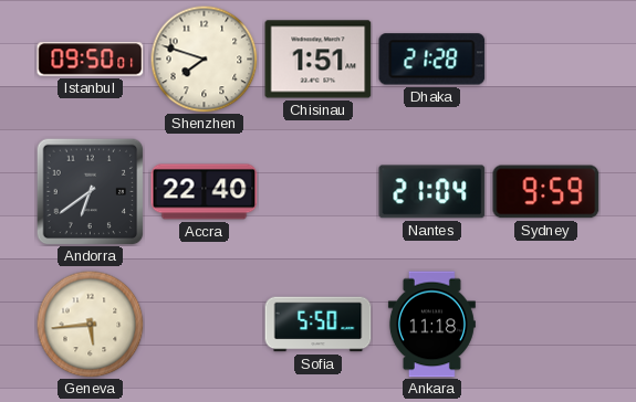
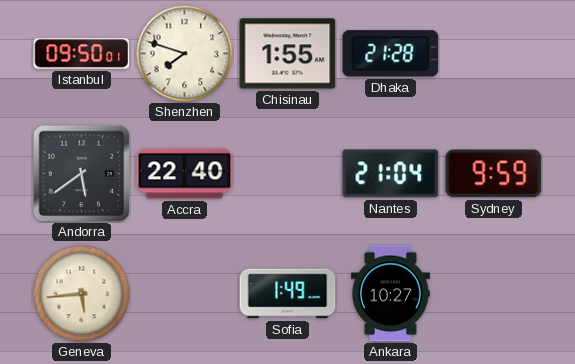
Chisinau: 1:51 -> 1:55
Andorra: 6:39 -> 5:39
Sofia: 5:50 -> 1:49
Ankara: 11:18 -> 10:27
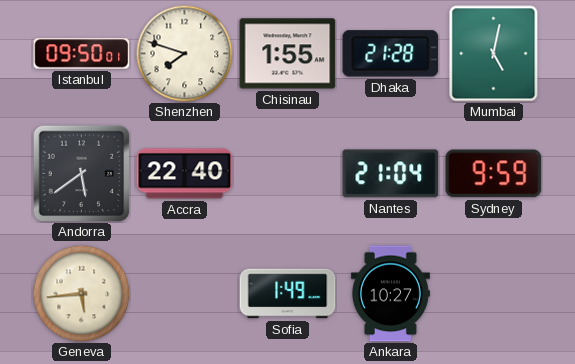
Mumbai: none -> 5:02
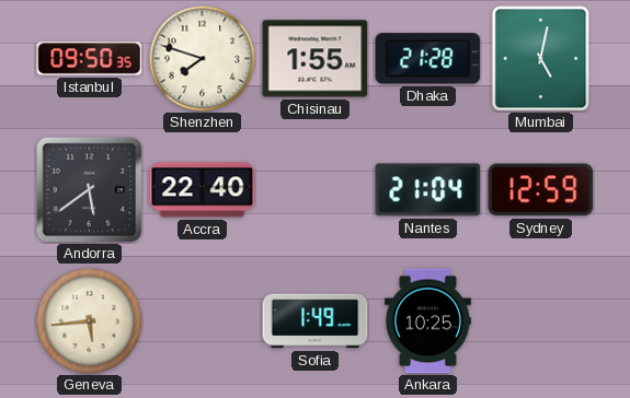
Istanbul: 09:50:01 -> 09:50:35
Sydney: 9:59 -> 12:59
Ankara: 10:27 -> 10:25
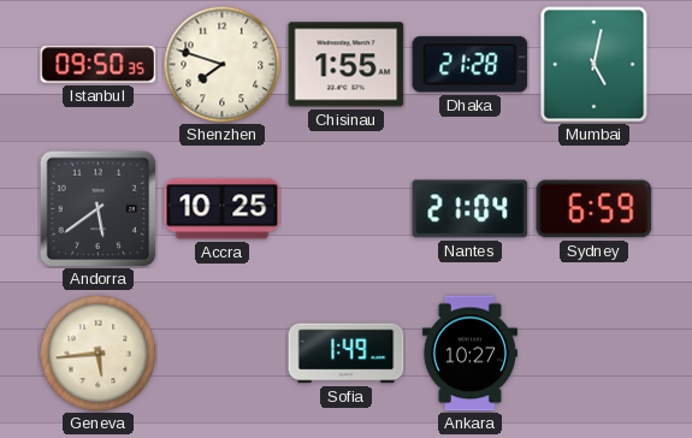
Accra: 22:40 -> 10:25
Sydney: 12:59 -> 6:59
Ankara: 10:25 -> 10:27
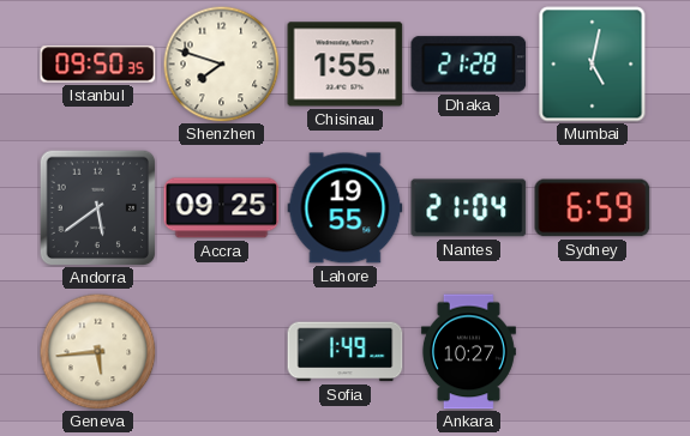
Accra: 10:25 -> 09:25
Lahore: none -> 19:55
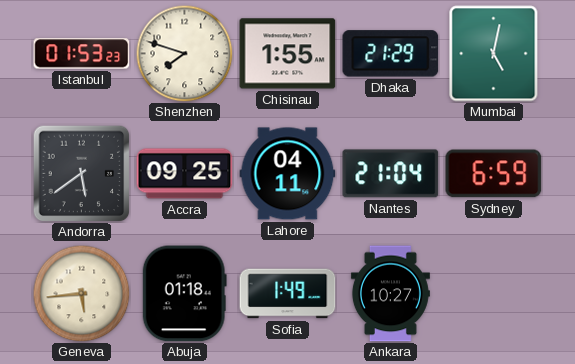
Istanbul: 09:50 -> 01:53
Dhaka: 21:28 -> 21:29
Lahore: 19:55 -> 04:11
Abuja: none -> 01:18
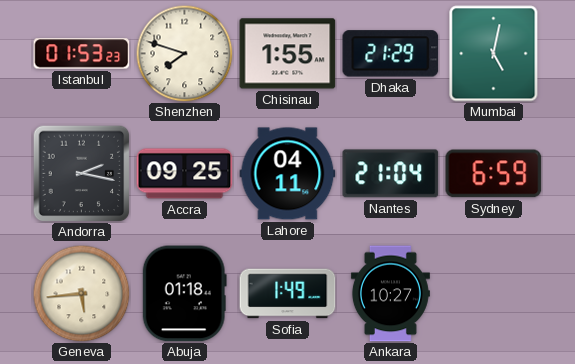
Andorra: 5:39 -> 2:17
